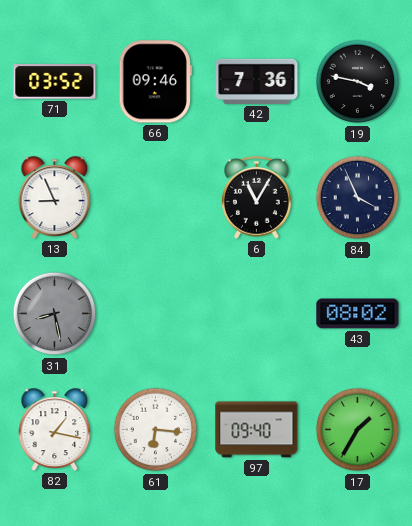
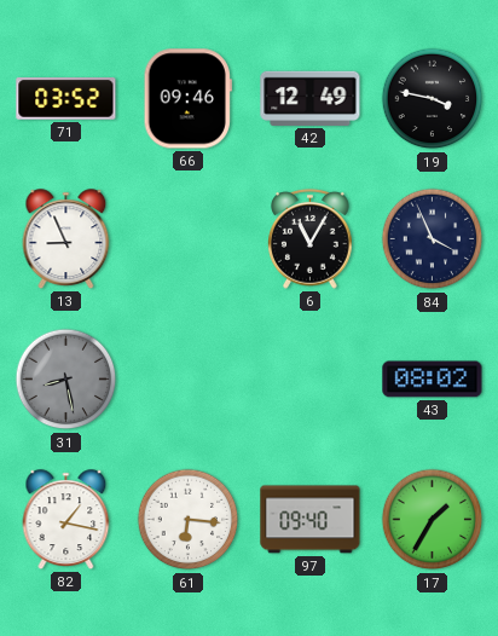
42: 7:36 -> 12:49
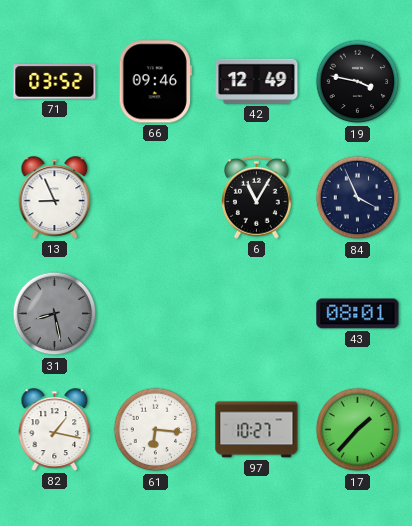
43: 08:02 -> 08:01
97: 09:40 -> 10:27
17: 1:35 -> 1:37
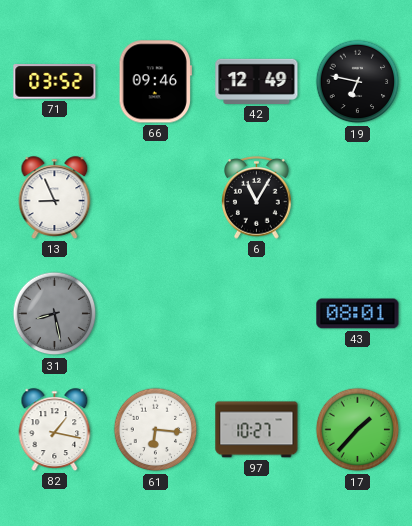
19: 3:47 -> 6:47
84: 3:56 -> none
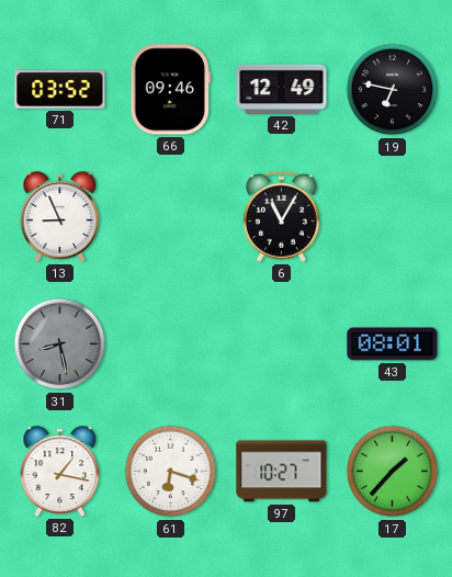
61: 6:16 -> 6:18
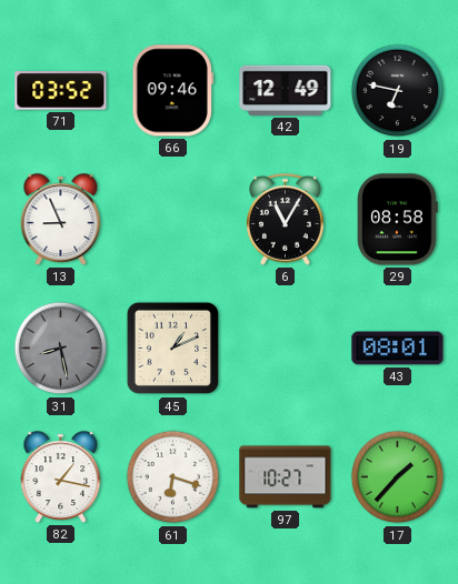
29: none -> 08:58
45: none -> 1:11
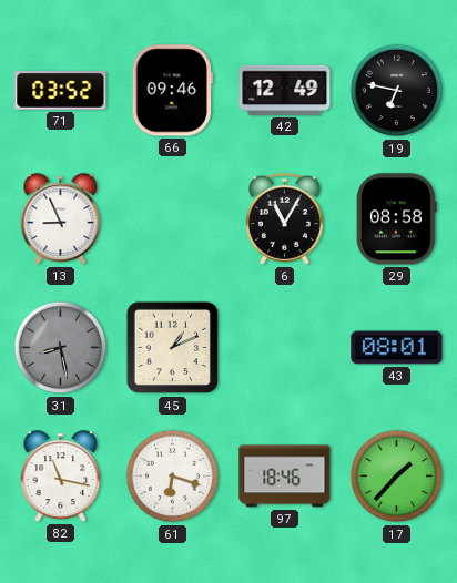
82: 1:17 -> 11:17
97: 10:27 -> 18:46
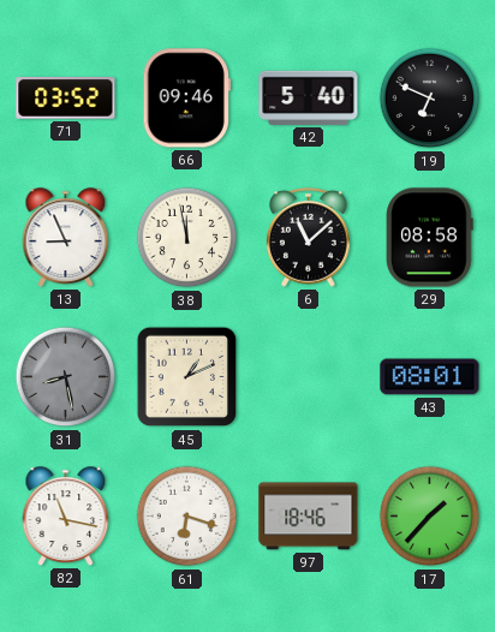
42: 12:49 -> 5:40
19: 6:47 -> 6:49
38: none -> 11:58
6: 11:05 -> 11:08
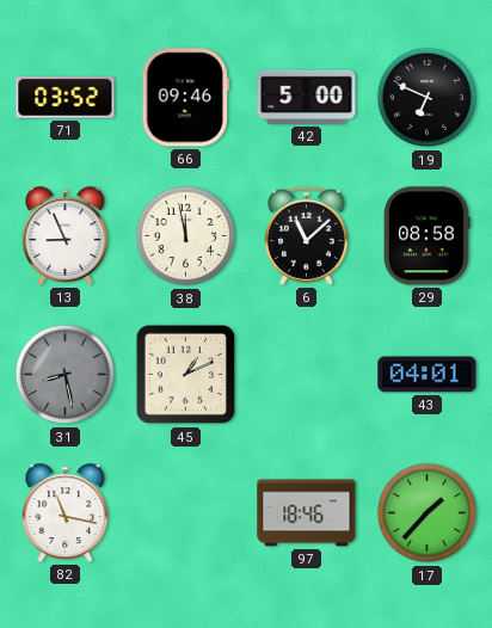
42: 5:40 -> 5:00
43: 08:01 -> 04:01
61: 6:18 -> none
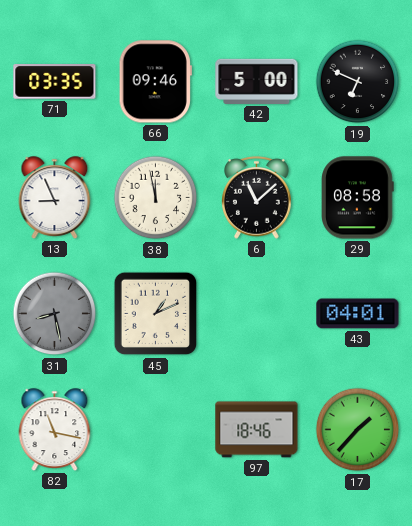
71: 03:52 -> 03:35
